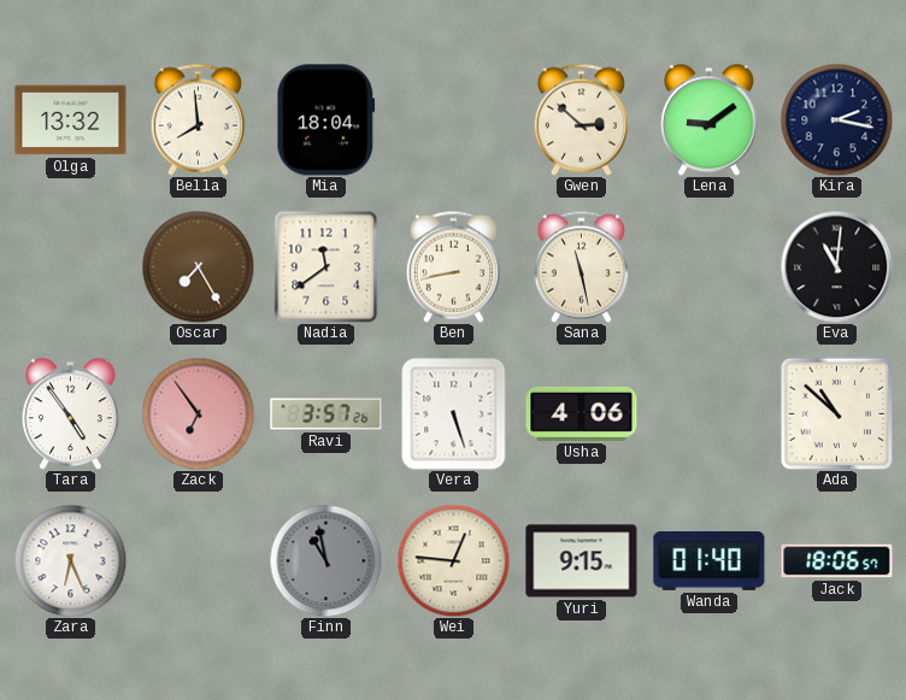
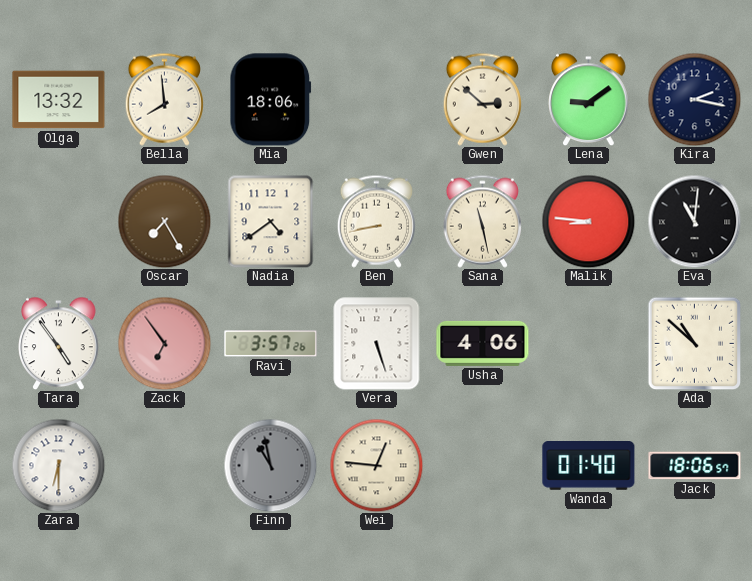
Mia: 18:04 -> 18:06
Nadia: 11:39 -> 4:39
Malik: none -> 8:46
Zara: 6:26 -> 6:30
Yuri: 9:15 -> none
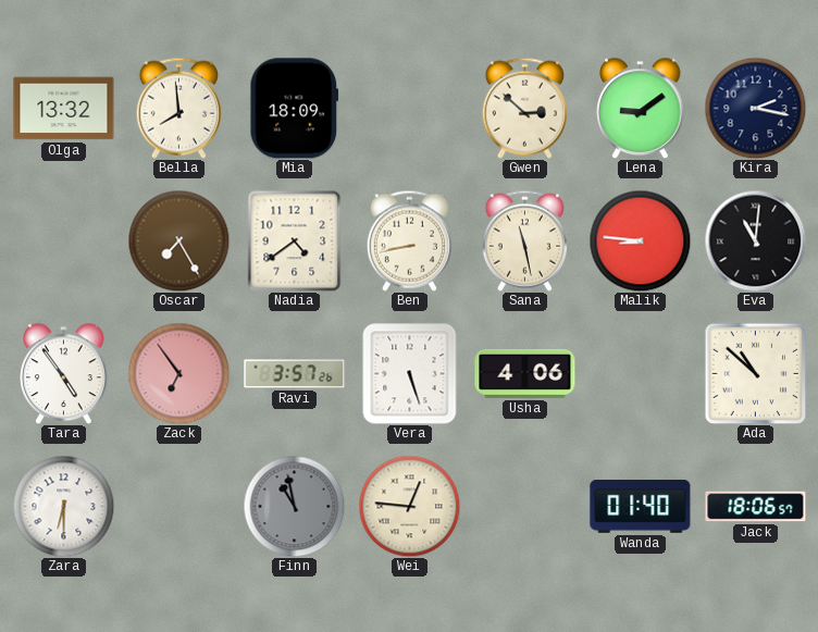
Mia: 18:06 -> 18:09
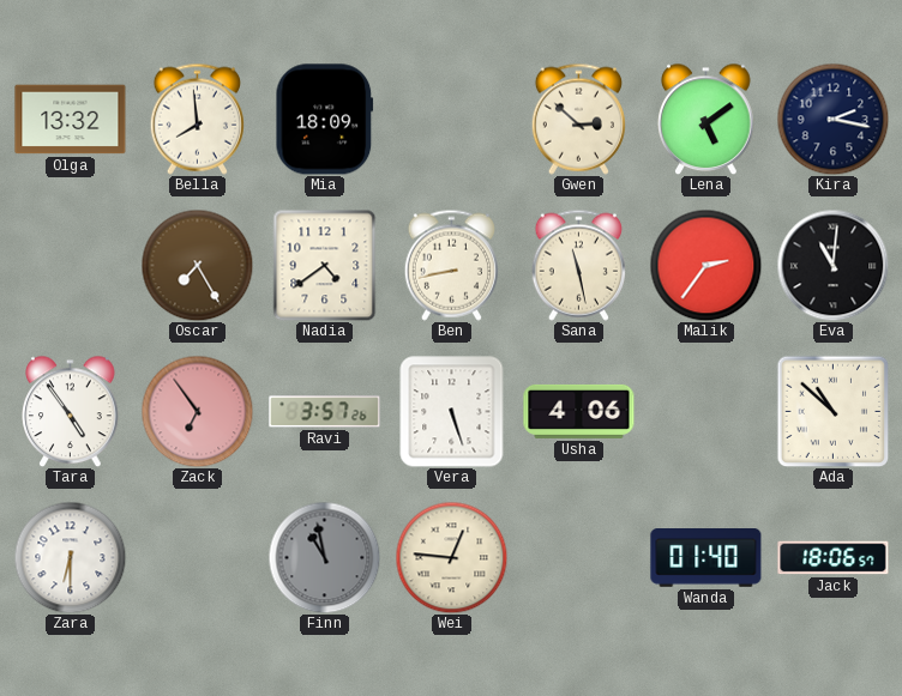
Lena: 9:09 -> 5:09
Malik: 8:46 -> 2:36
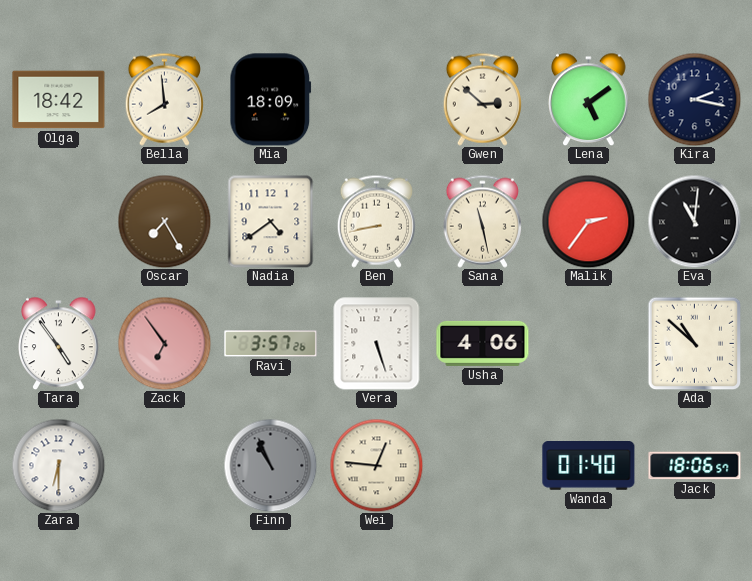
Olga: 13:32 -> 18:42
Finn: 10:58 -> 10:56
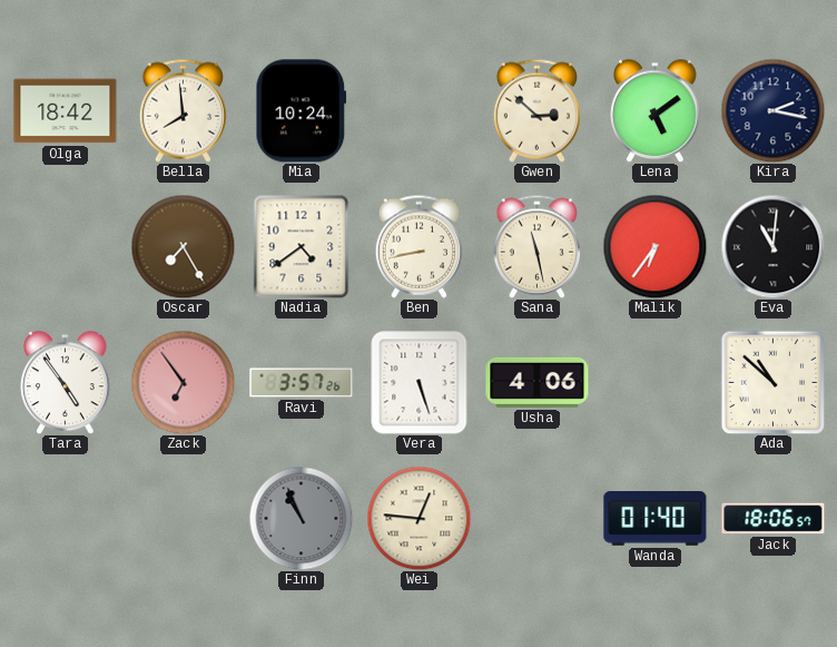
Mia: 18:09 -> 10:24
Malik: 2:36 -> 6:36
Zara: 6:30 -> none
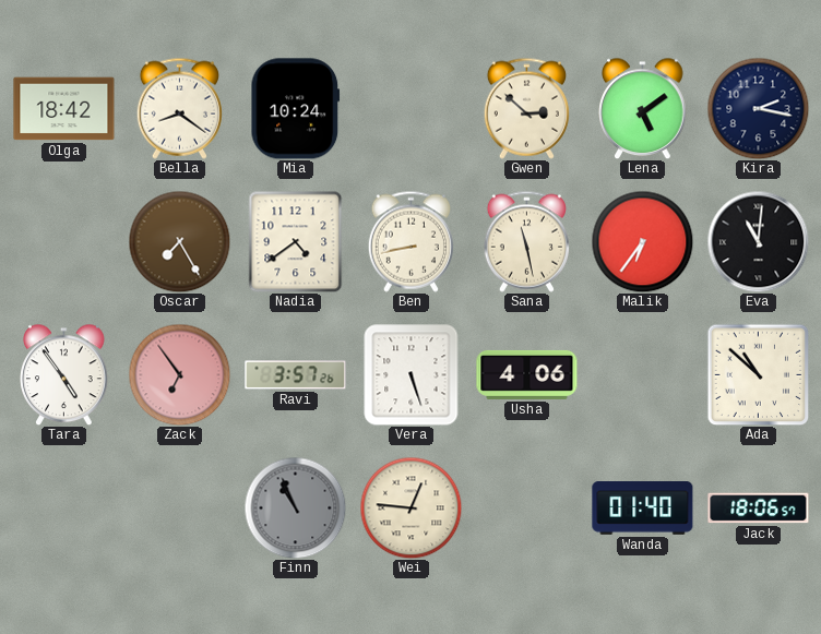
Bella: 7:59 -> 8:21
